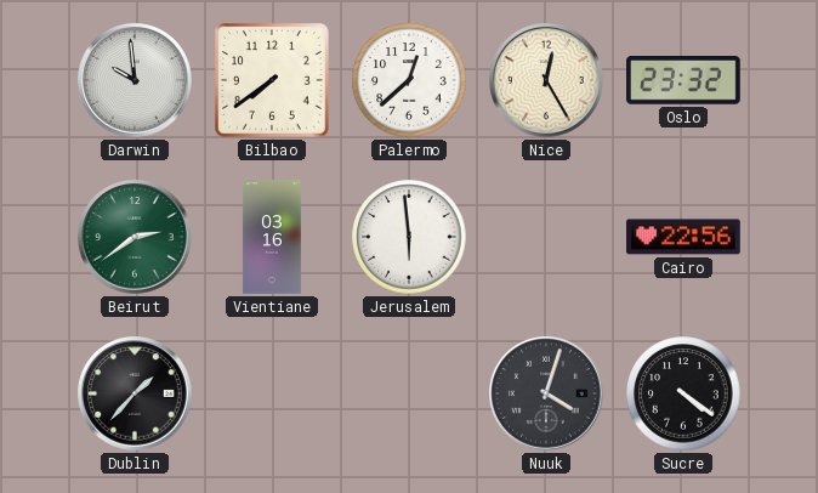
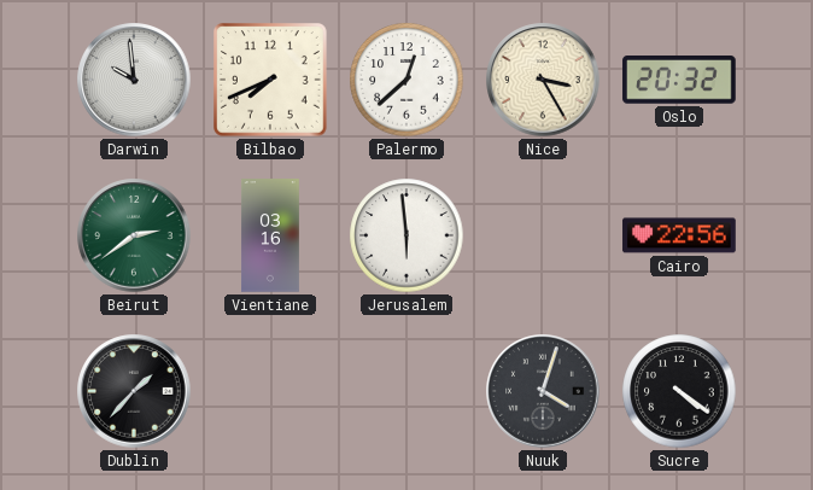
Bilbao: 7:39 -> 7:41
Nice: 12:25 -> 3:25
Oslo: 23:32 -> 20:32
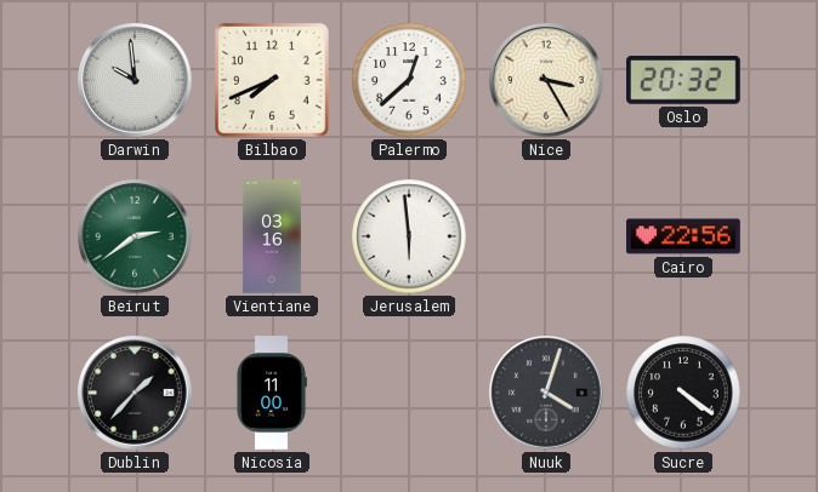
Nicosia: none -> 11:00
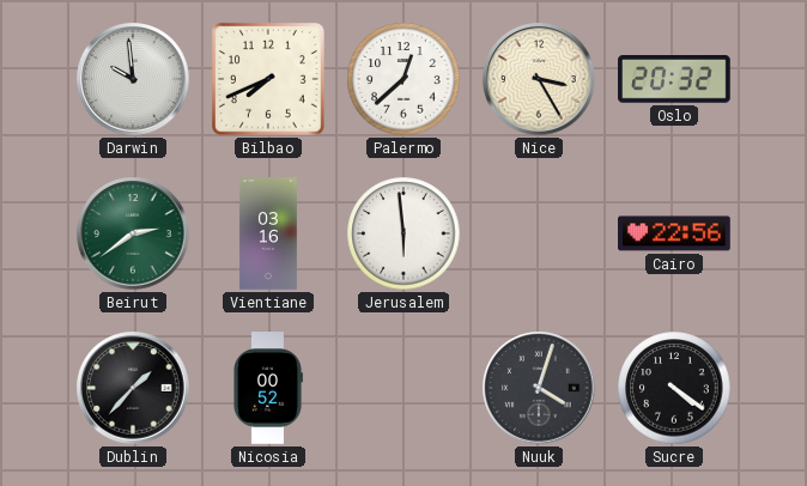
Nicosia: 11:00 -> 00:52
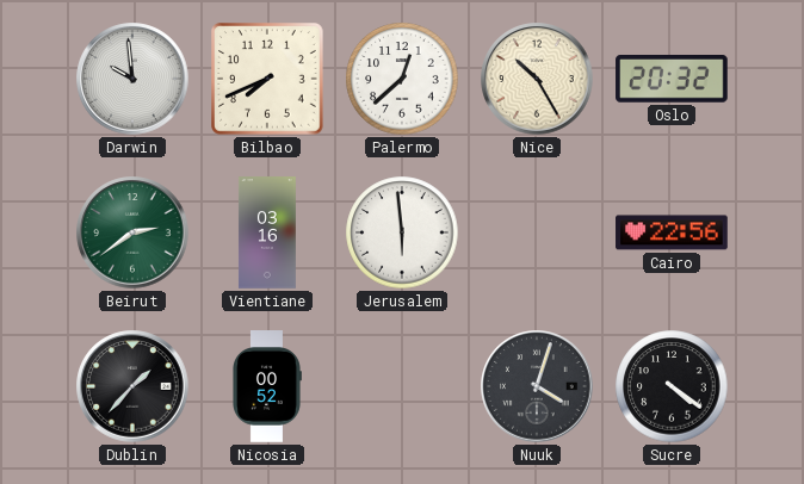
Nice: 3:25 -> 10:25
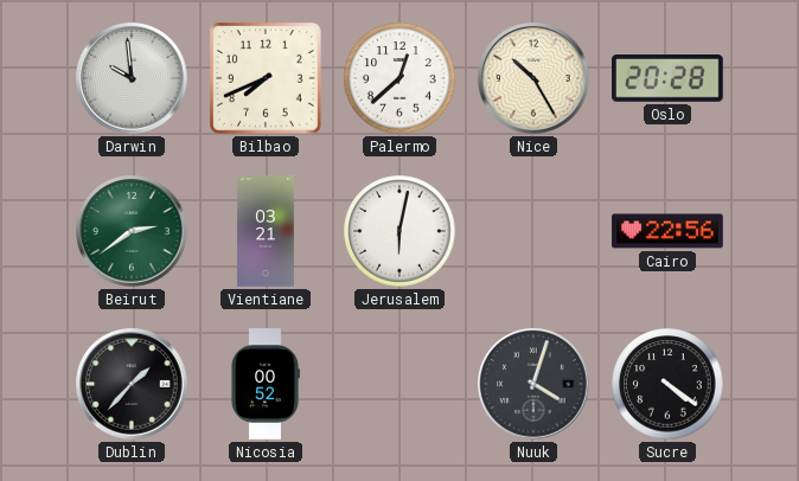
Oslo: 20:32 -> 20:28
Vientiane: 03:16 -> 03:21
Jerusalem: 5:59 -> 6:02
